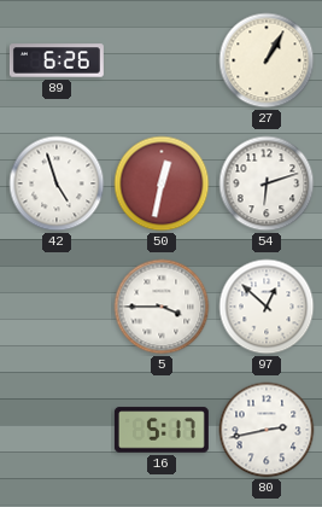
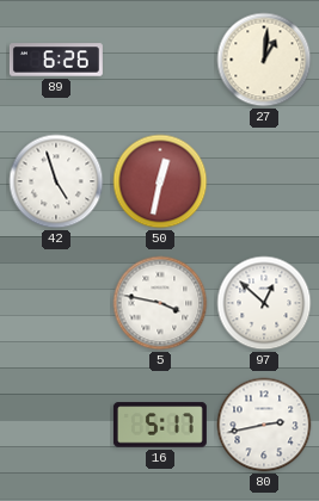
27: 1:05 -> 1:01
54: 6:12 -> none
5: 3:45 -> 3:47
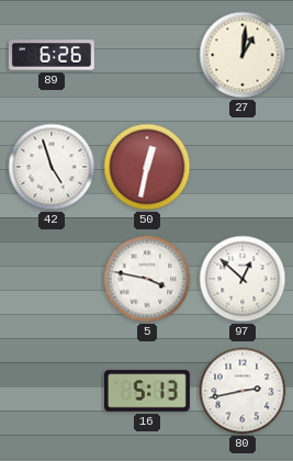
16: 5:17 -> 5:13
